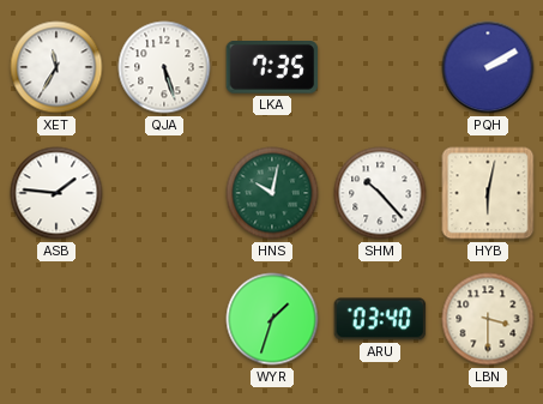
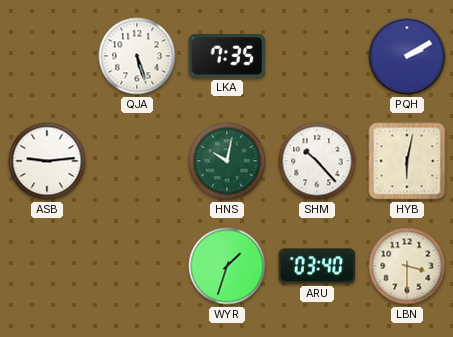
XET: 11:35 -> none
ASB: 1:46 -> 9:14
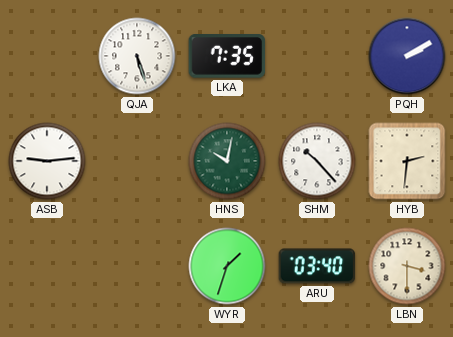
HYB: 6:02 -> 2:31
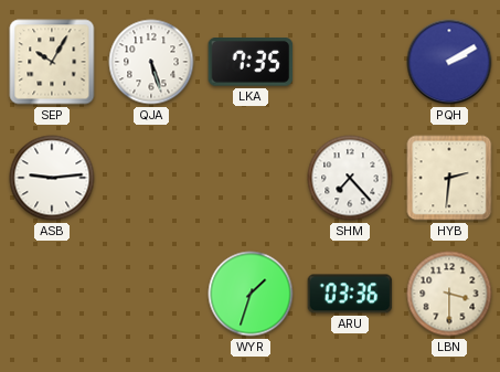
SEP: none -> 10:05
HNS: 10:02 -> none
SHM: 10:23 -> 7:23
ARU: 03:40 -> 03:36
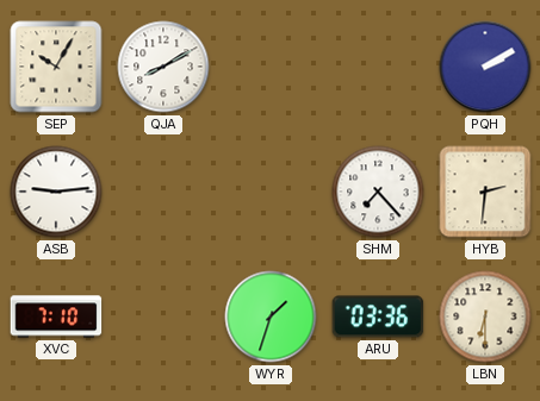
QJA: 5:27 -> 8:10
LKA: 7:35 -> none
XVC: none -> 7:10
LBN: 3:30 -> 6:30
